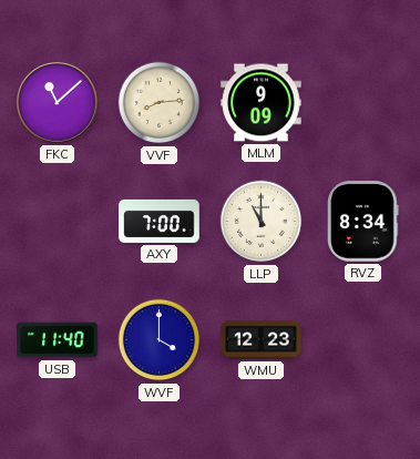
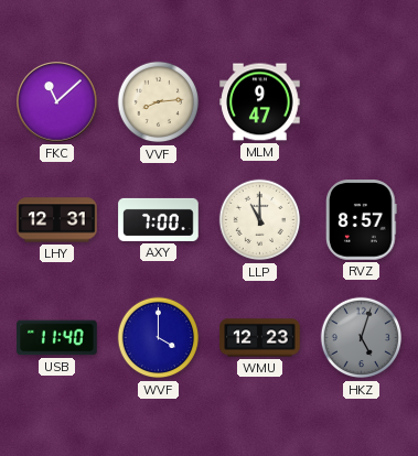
MLM: 9:09 -> 9:47
LHY: none -> 12:31
RVZ: 8:34 -> 8:57
HKZ: none -> 5:03
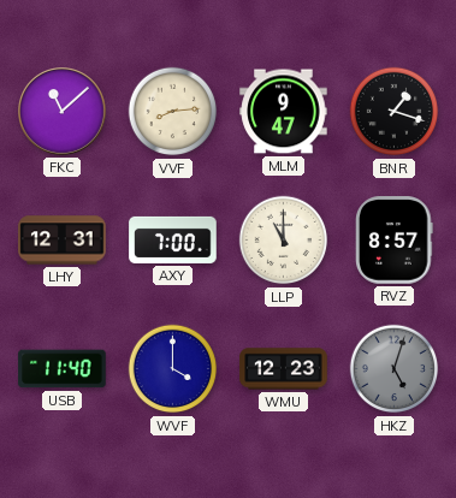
BNR: none -> 1:18
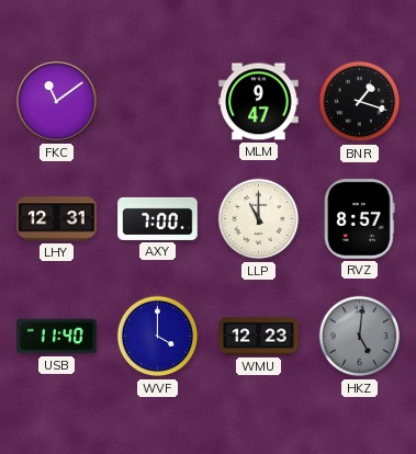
FKC: 11:08 -> 11:09
VVF: 8:14 -> none
HKZ: 5:03 -> 5:01
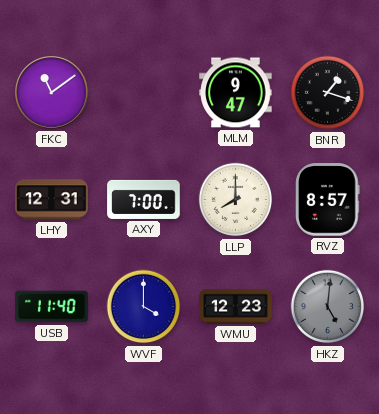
LLP: 11:00 -> 8:00
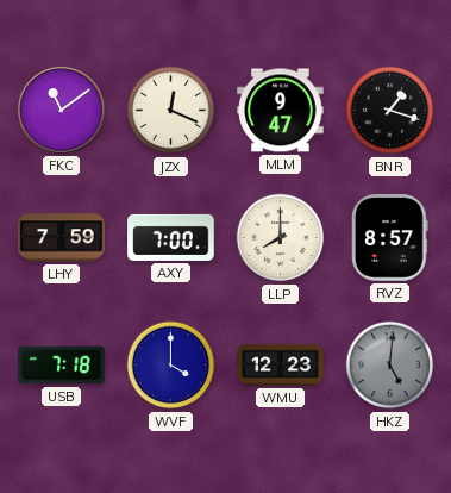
JZX: none -> 12:19
LHY: 12:31 -> 7:59
USB: 11:40 -> 7:18
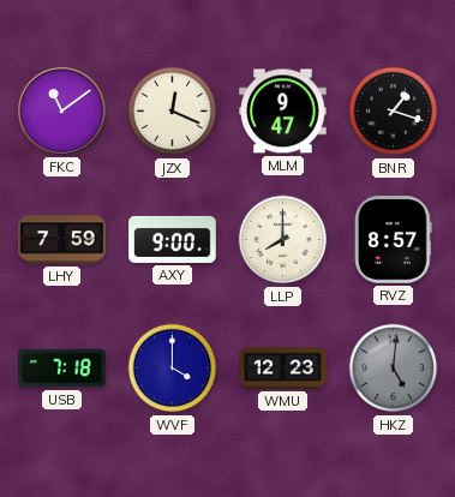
AXY: 7:00 -> 9:00
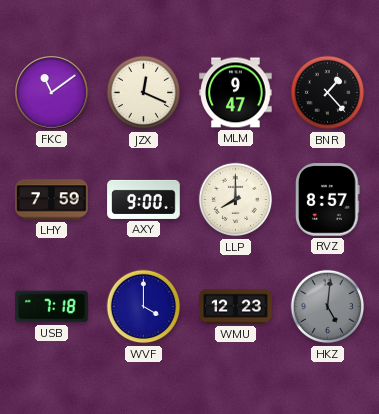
BNR: 1:18 -> 1:23
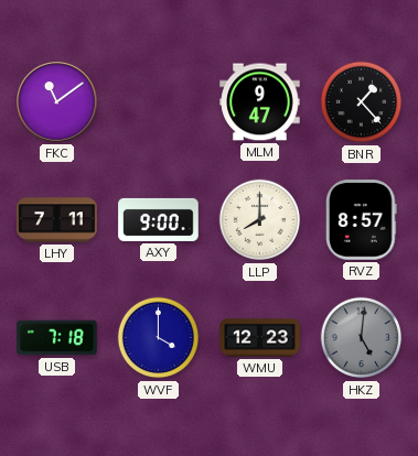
JZX: 12:19 -> none
LHY: 7:59 -> 7:11
